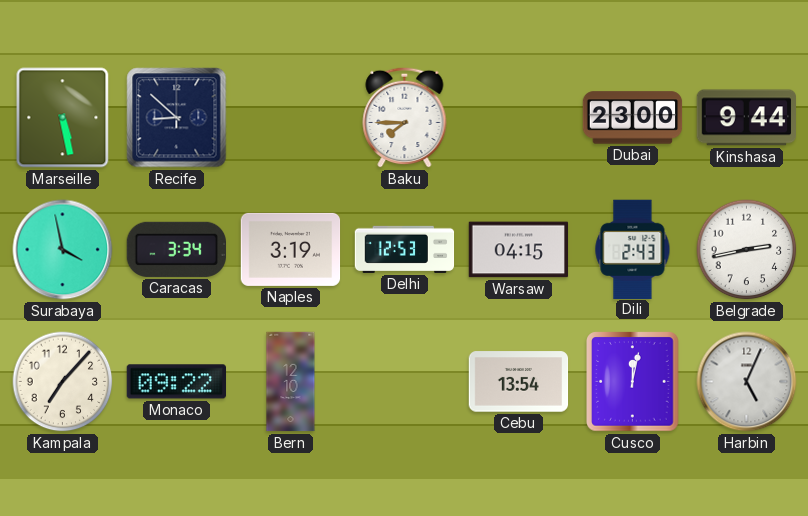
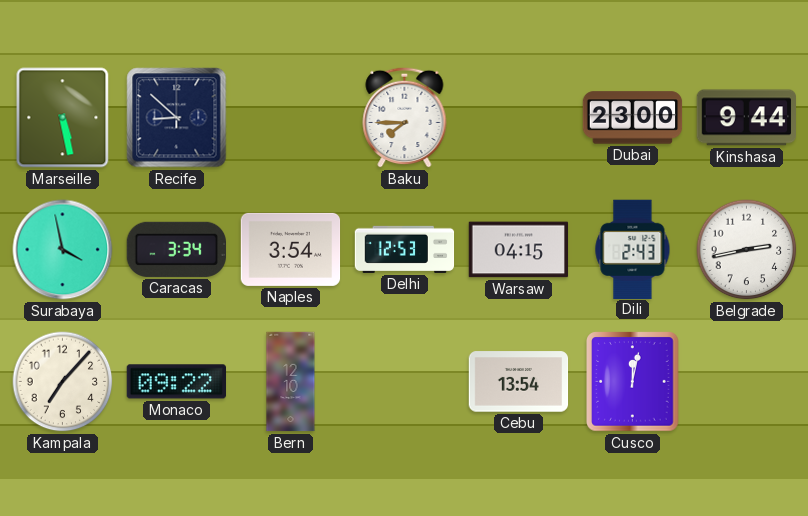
Naples: 3:19 -> 3:54
Harbin: 5:04 -> none
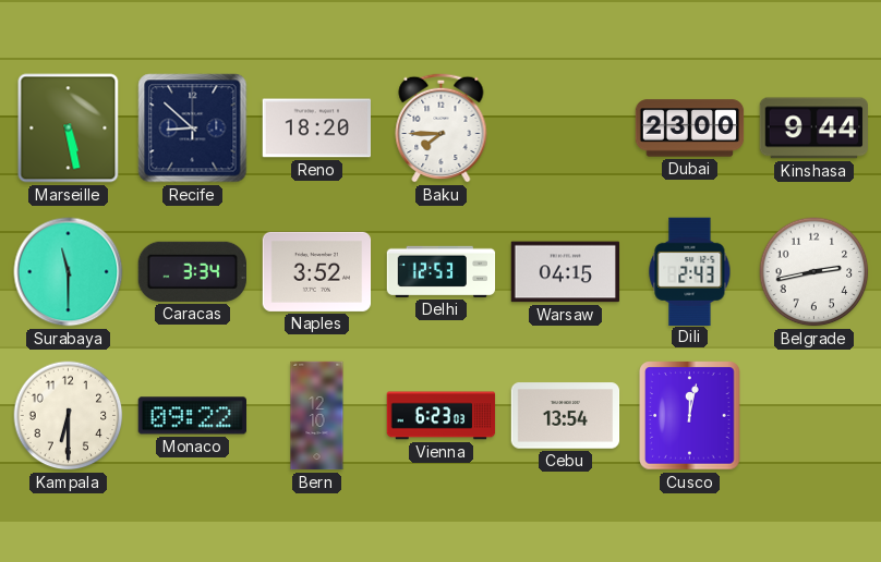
Reno: none -> 18:20
Surabaya: 3:58 -> 11:30
Naples: 3:54 -> 3:52
Kampala: 7:07 -> 6:30
Vienna: none -> 6:23
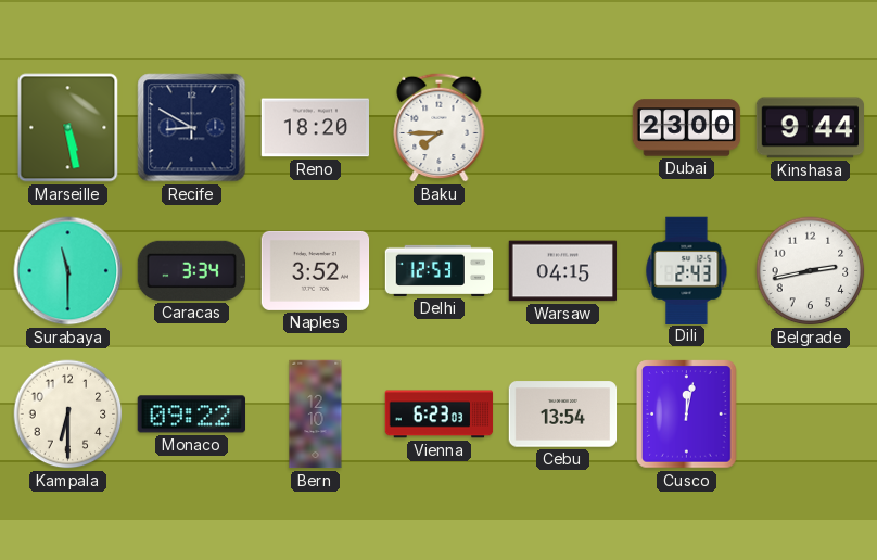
Recife: 8:52 -> 8:50
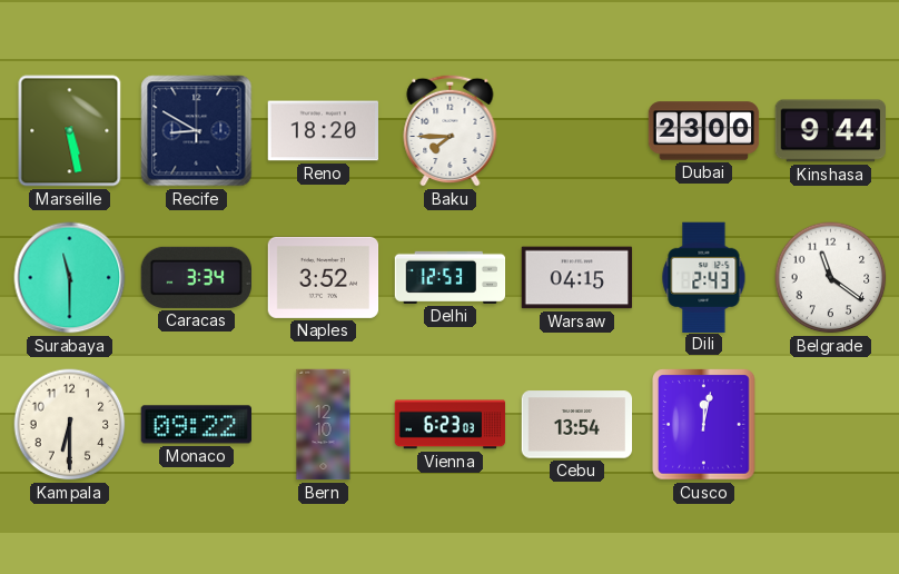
Belgrade: 2:43 -> 11:21
